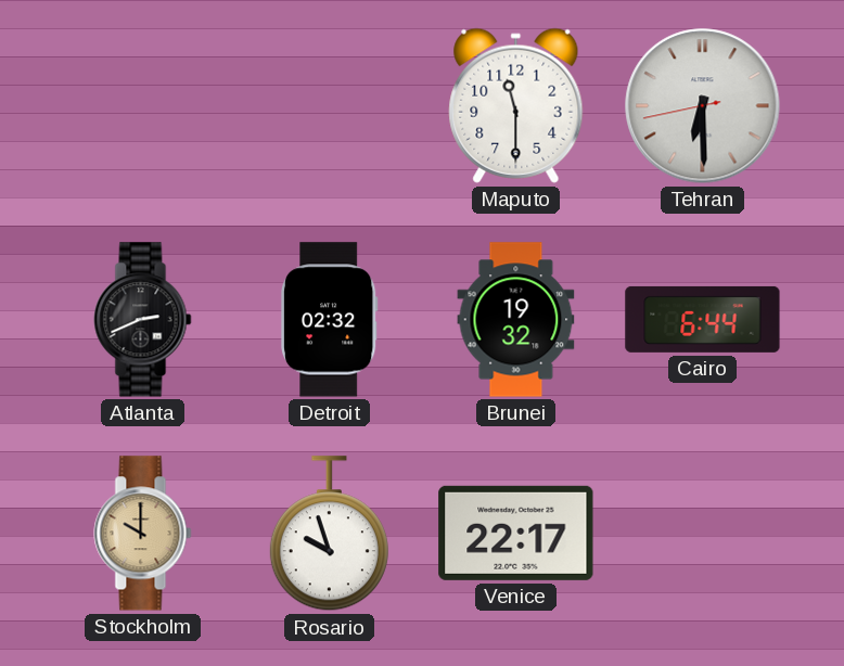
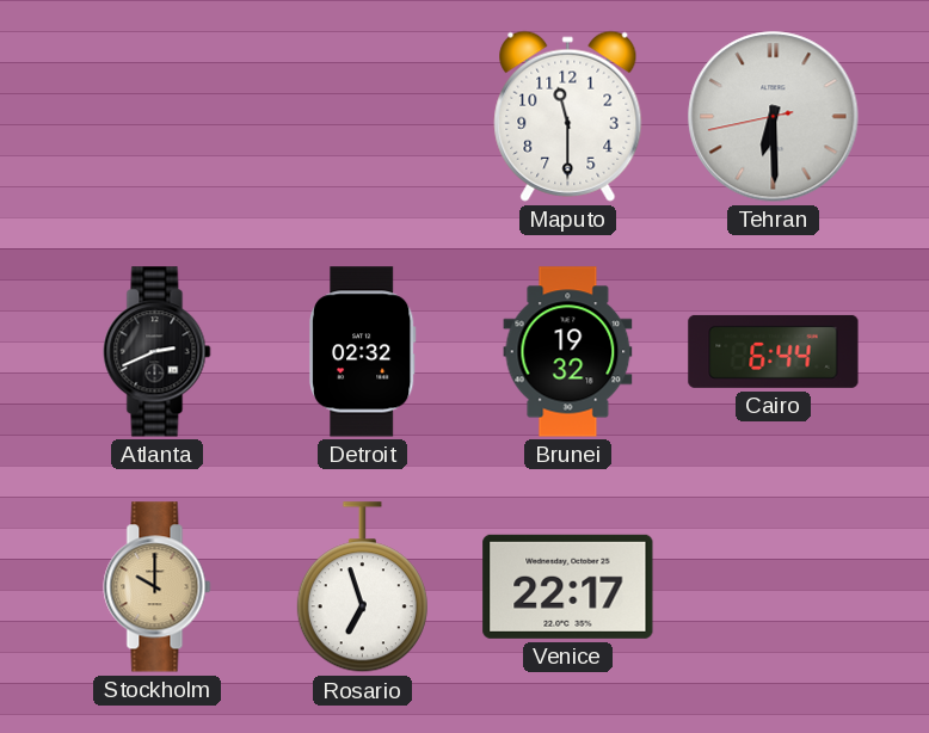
Rosario: 9:57 -> 6:57
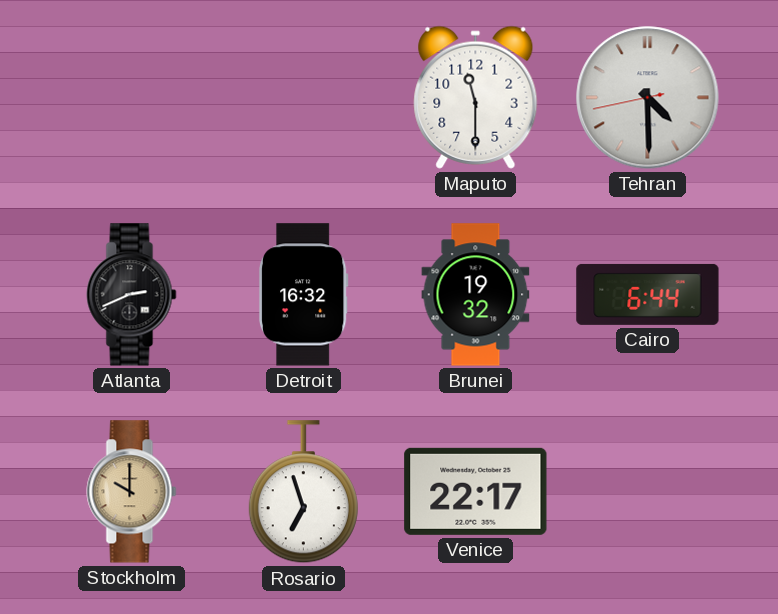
Tehran: 6:29 -> 4:29
Detroit: 02:32 -> 16:32
